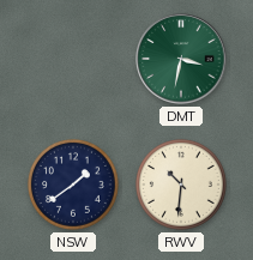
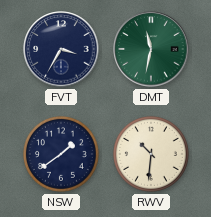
FVT: none -> 3:35
DMT: 3:32 -> 11:32
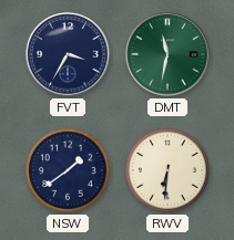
RWV: 10:31 -> 6:31
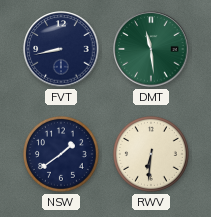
FVT: 3:35 -> 8:43
DMT: 11:32 -> 11:29
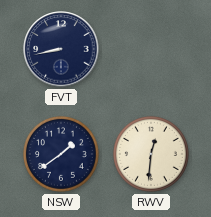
DMT: 11:29 -> none
RWV: 6:31 -> 12:31
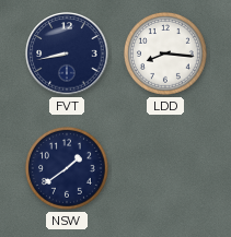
LDD: none -> 8:16
RWV: 12:31 -> none
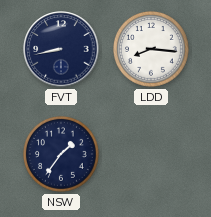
NSW: 1:39 -> 1:36
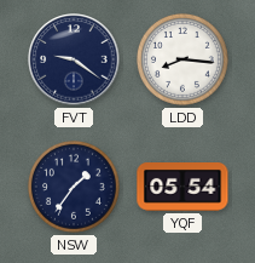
FVT: 8:43 -> 9:21
YQF: none -> 05:54
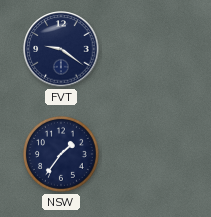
LDD: 8:16 -> none
YQF: 05:54 -> none
